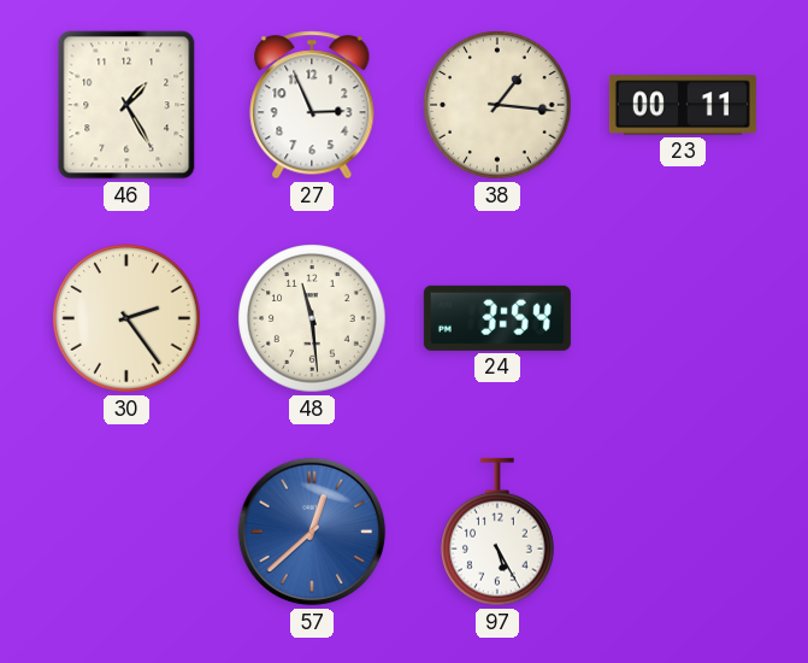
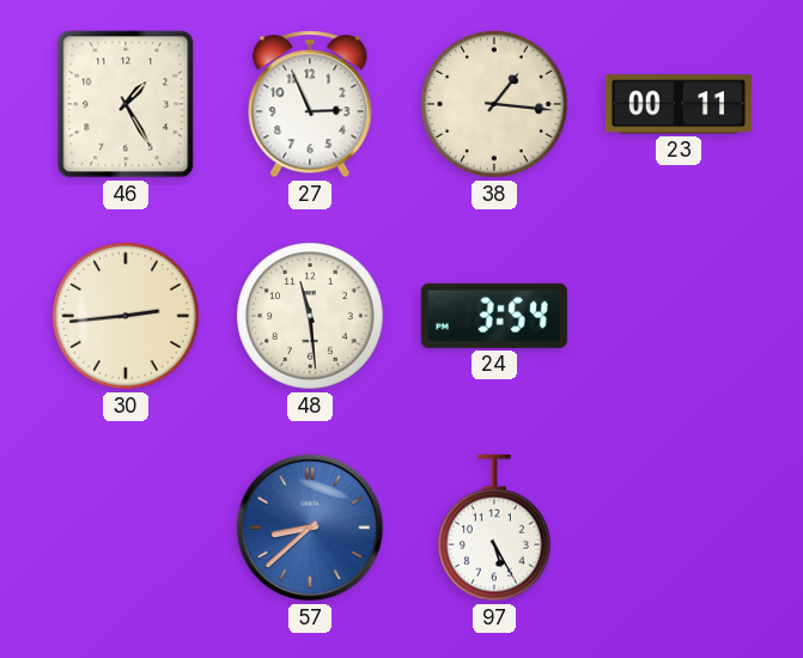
30: 2:24 -> 2:44
57: 12:38 -> 8:38
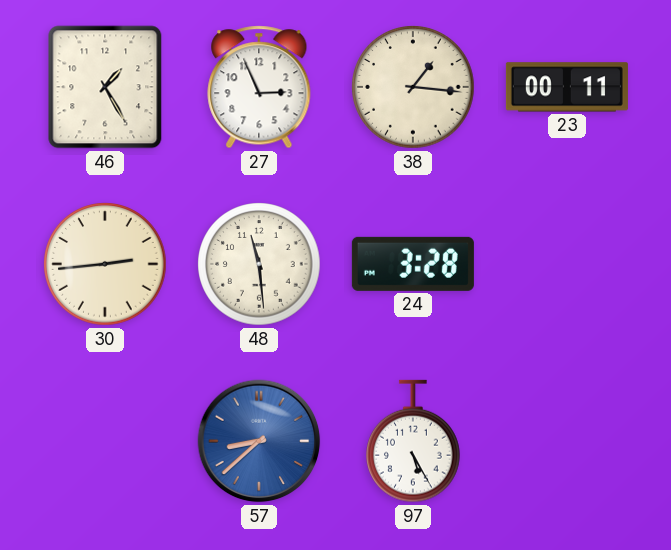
24: 3:54 -> 3:28
